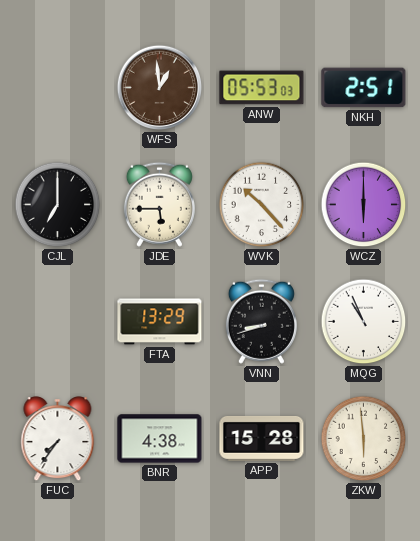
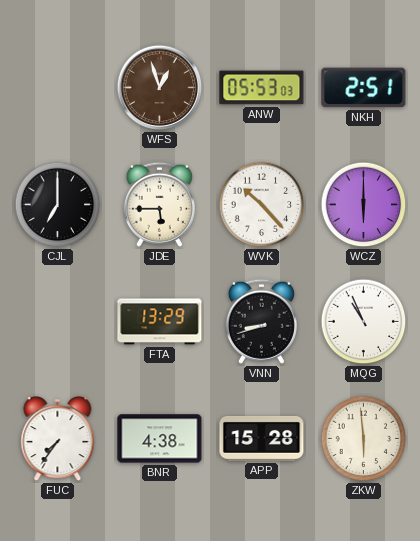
WFS: 12:59 -> 12:57
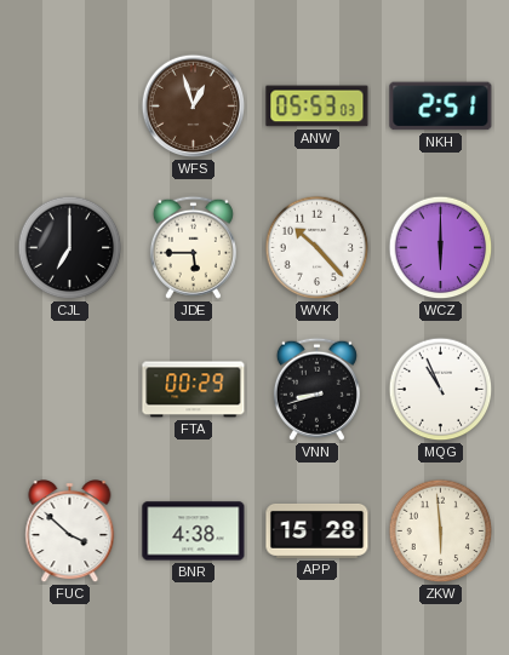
FTA: 13:29 -> 00:29
FUC: 7:36 -> 3:52
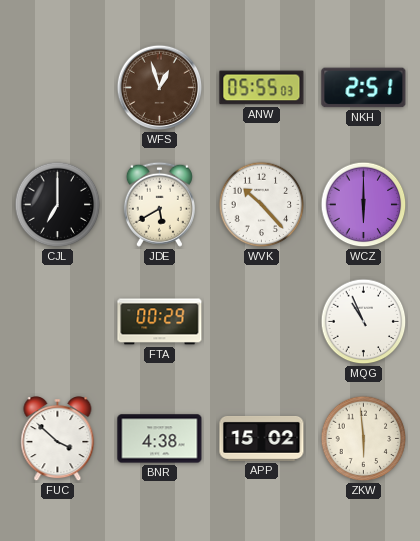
ANW: 05:53 -> 05:55
JDE: 5:45 -> 5:40
VNN: 8:42 -> none
APP: 15:28 -> 15:02
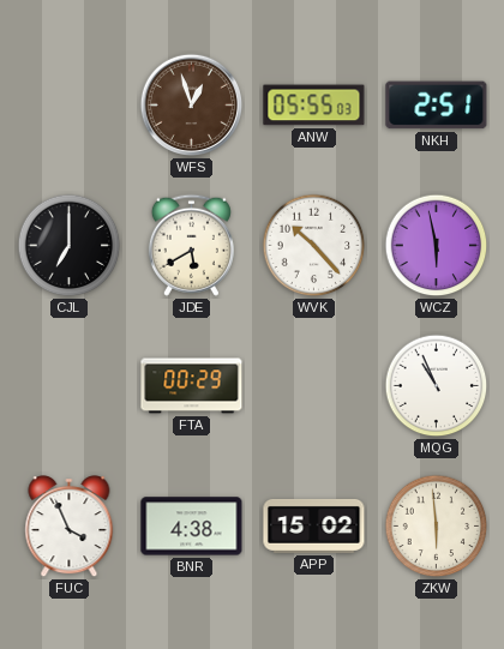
WCZ: 6:00 -> 5:58
FUC: 3:52 -> 3:56
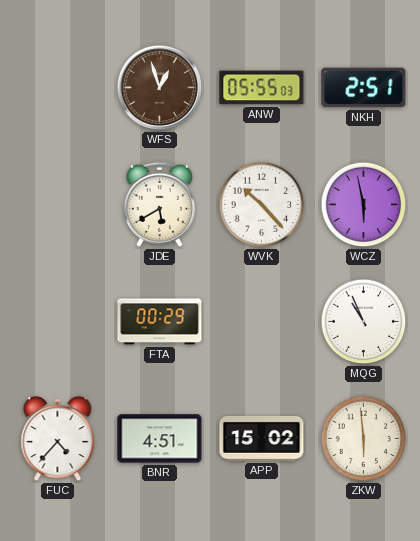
CJL: 7:00 -> none
FUC: 3:56 -> 4:37
BNR: 4:38 -> 4:51
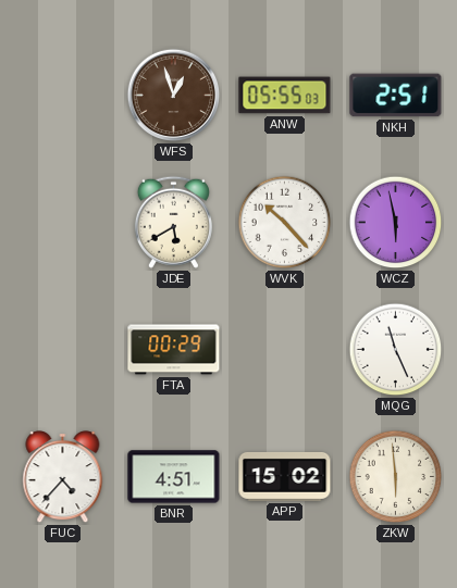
MQG: 10:56 -> 11:26
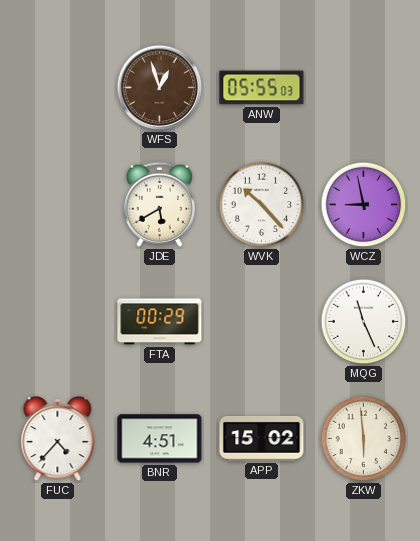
NKH: 2:51 -> none
WCZ: 5:58 -> 8:58
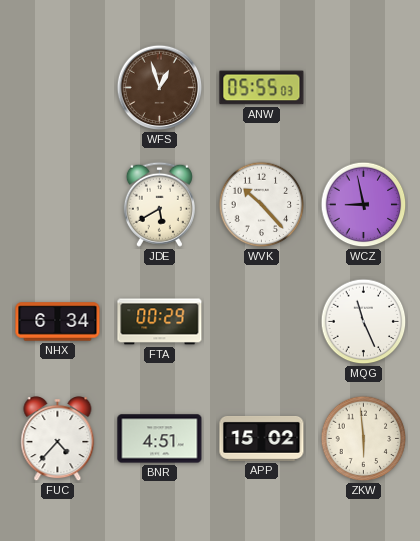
NHX: none -> 6:34
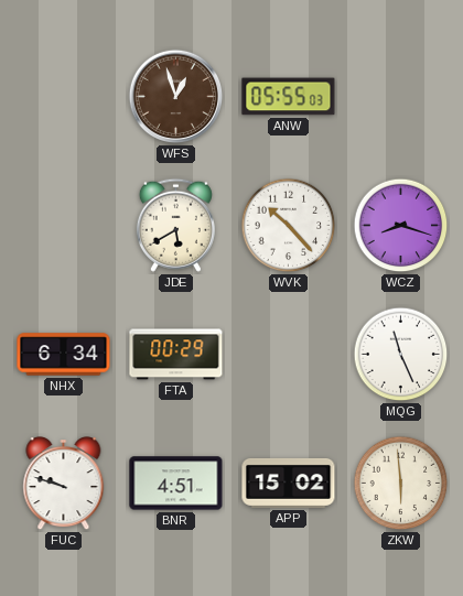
WCZ: 8:58 -> 8:18
FUC: 4:37 -> 9:48
